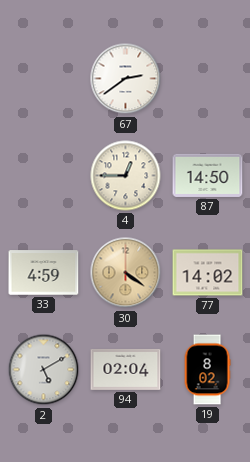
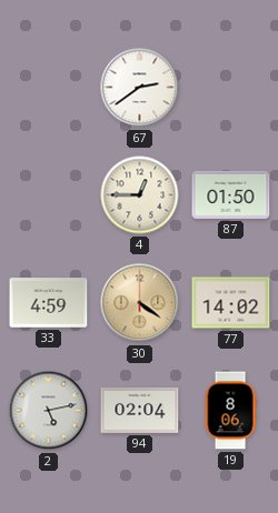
87: 14:50 -> 01:50
2: 5:10 -> 5:13
19: 8:02 -> 8:06
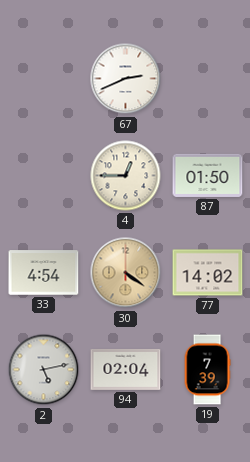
67: 2:39 -> 2:41
33: 4:59 -> 4:54
19: 8:06 -> 7:39
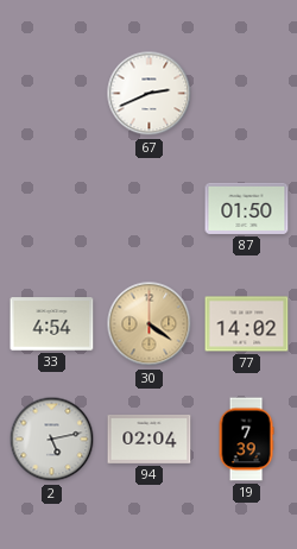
4: 12:45 -> none
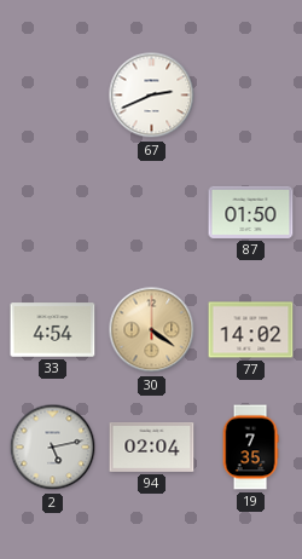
19: 7:39 -> 7:35
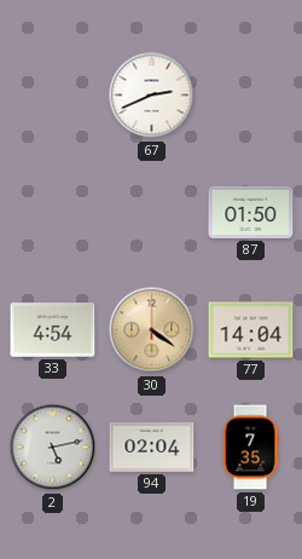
77: 14:02 -> 14:04
